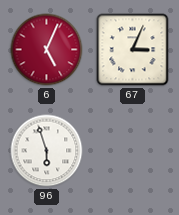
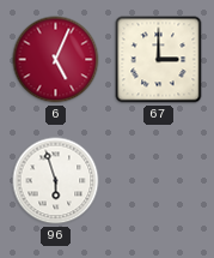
67: 3:04 -> 3:00
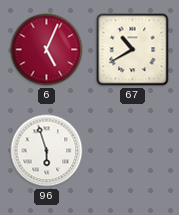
67: 3:00 -> 10:40
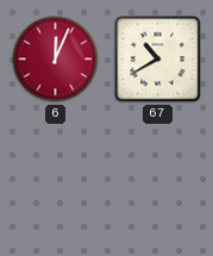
6: 5:04 -> 12:04
96: 5:57 -> none
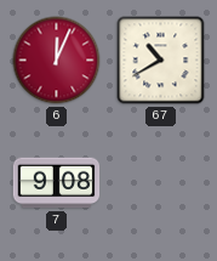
7: none -> 9:08
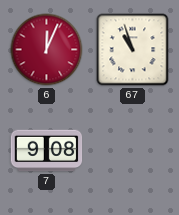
67: 10:40 -> 10:57
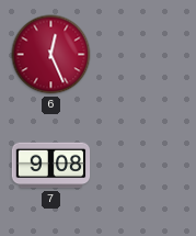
6: 12:04 -> 12:26
67: 10:57 -> none
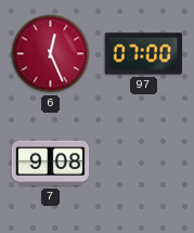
97: none -> 07:00
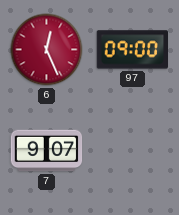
97: 07:00 -> 09:00
7: 9:08 -> 9:07
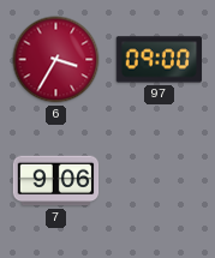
6: 12:26 -> 3:35
7: 9:07 -> 9:06
